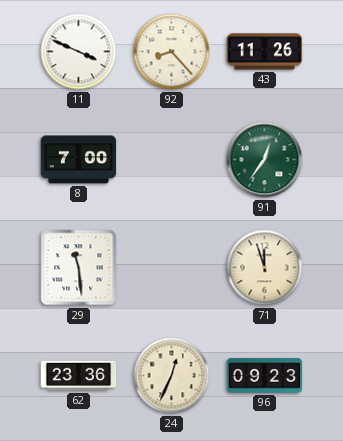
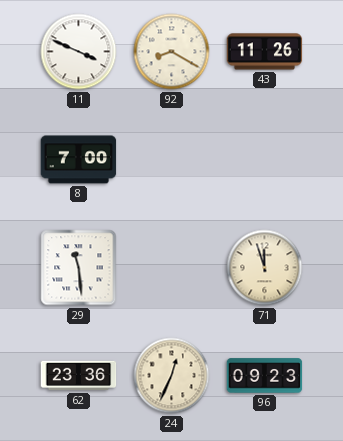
92: 8:23 -> 8:20
91: 12:36 -> none
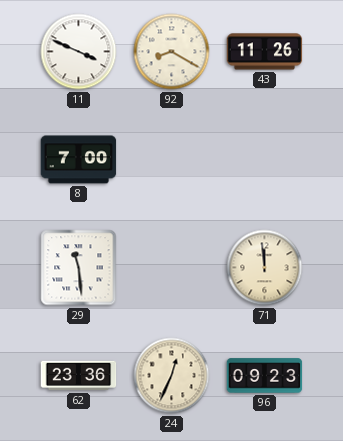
71: 11:57 -> 11:59
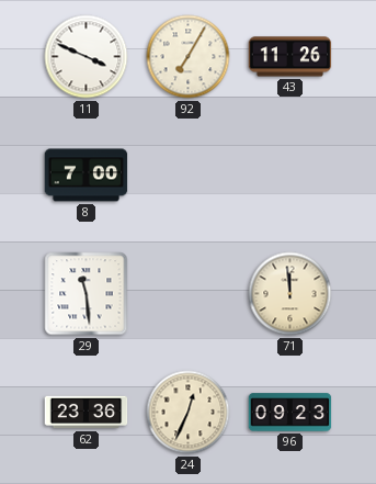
92: 8:20 -> 7:05
